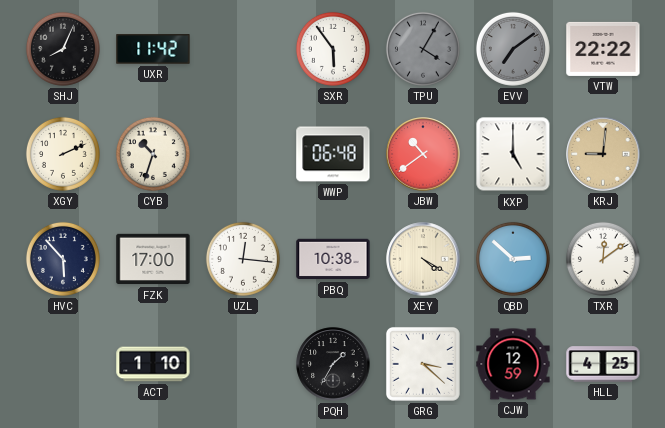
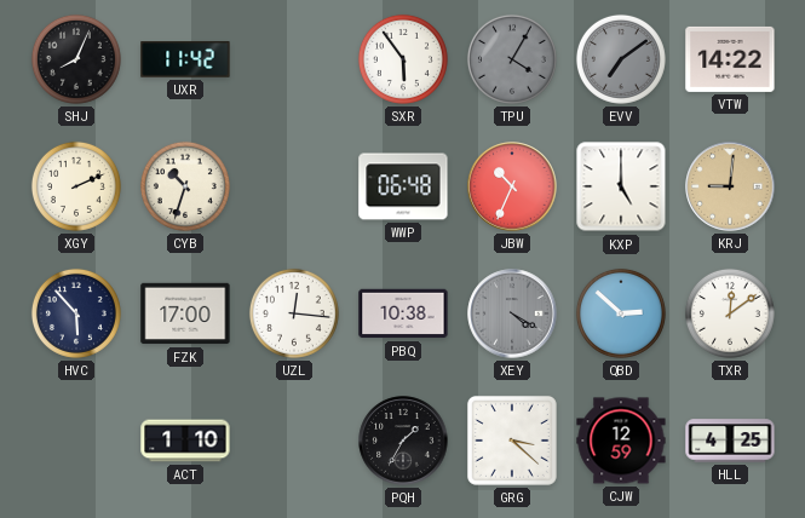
VTW: 22:22 -> 14:22
JBW: 10:39 -> 10:34
XEY dial: cream -> grey
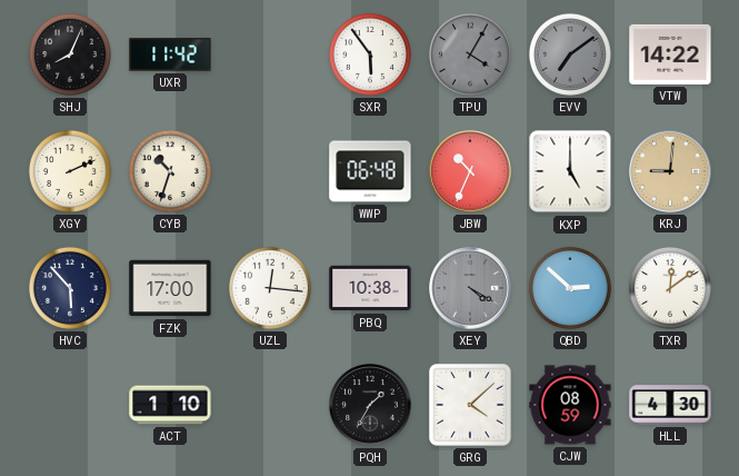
GRG: 3:22 -> 4:08
CJW: 12:59 -> 08:59
HLL: 4:25 -> 4:30
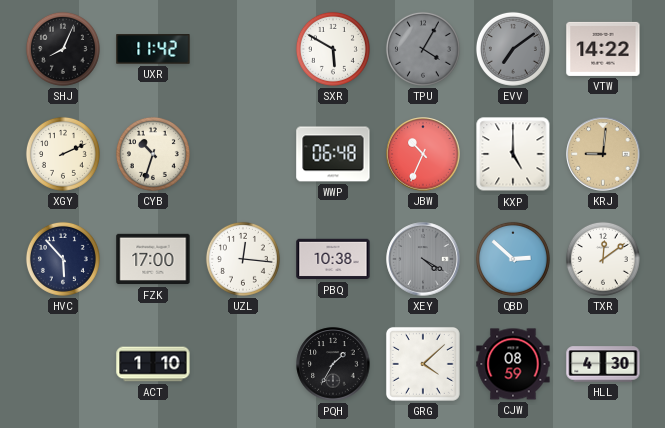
SXR: 5:54 -> 5:50
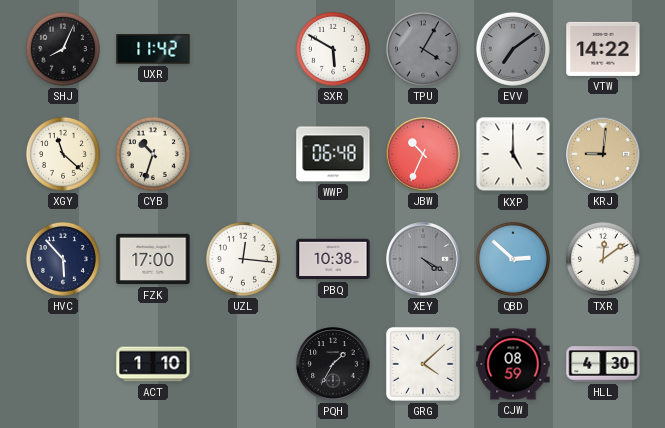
XGY: 2:11 -> 11:22
